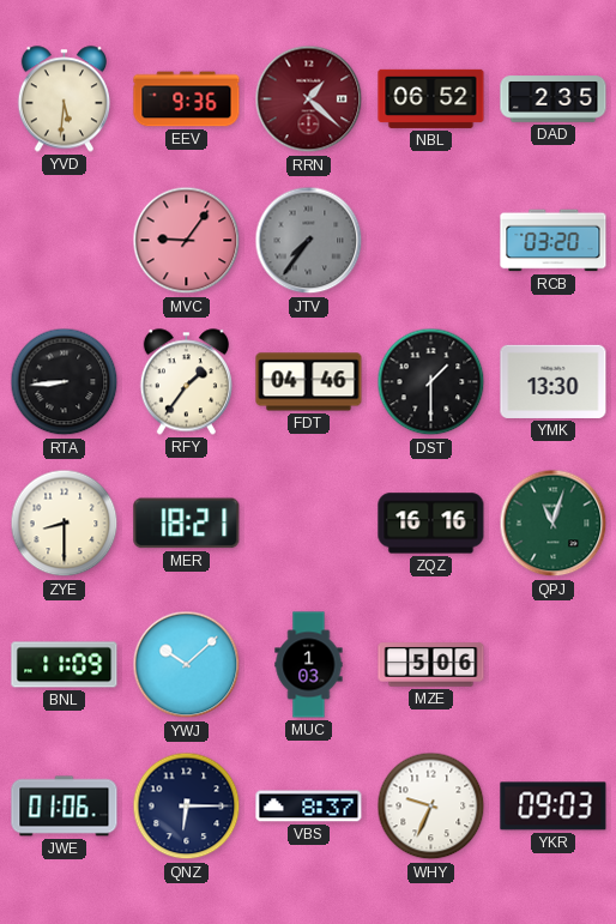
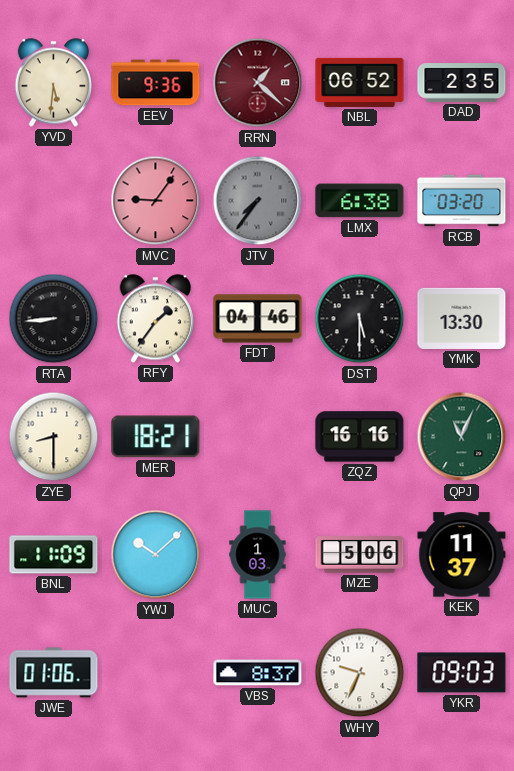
LMX: none -> 6:38
DST: 1:30 -> 5:30
QPJ: 11:03 -> 11:04
KEK: none -> 11:37
QNZ: 6:15 -> none
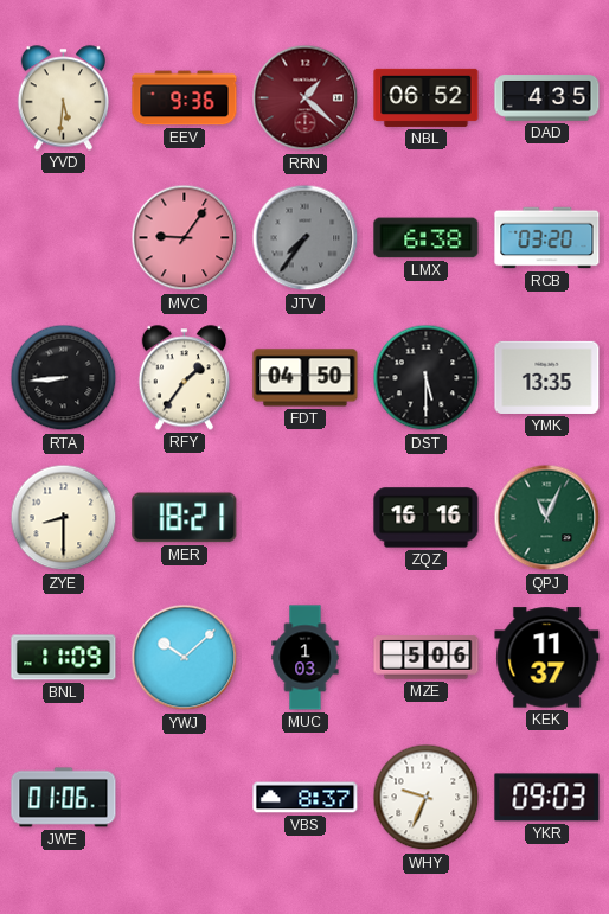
DAD: 2:35 -> 4:35
FDT: 04:46 -> 04:50
YMK: 13:30 -> 13:35
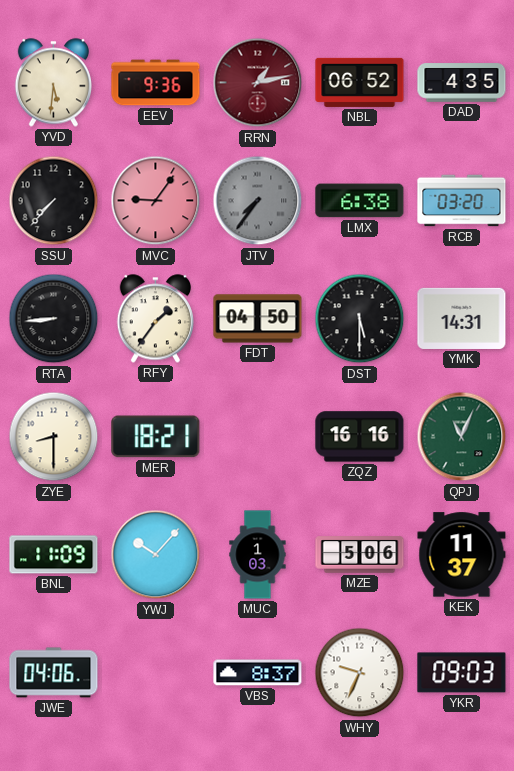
RRN: 1:22 -> 1:13
SSU: none -> 7:37
YMK: 13:35 -> 14:31
YWJ: 10:08 -> 10:07
JWE: 01:06 -> 04:06
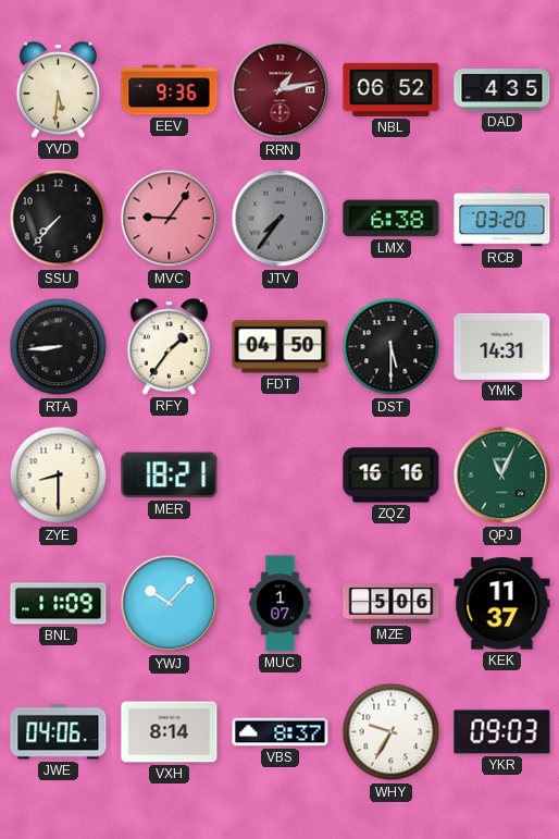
MUC: 1:03 -> 1:07
VXH: none -> 8:14
WHY: 9:34 -> 9:35
